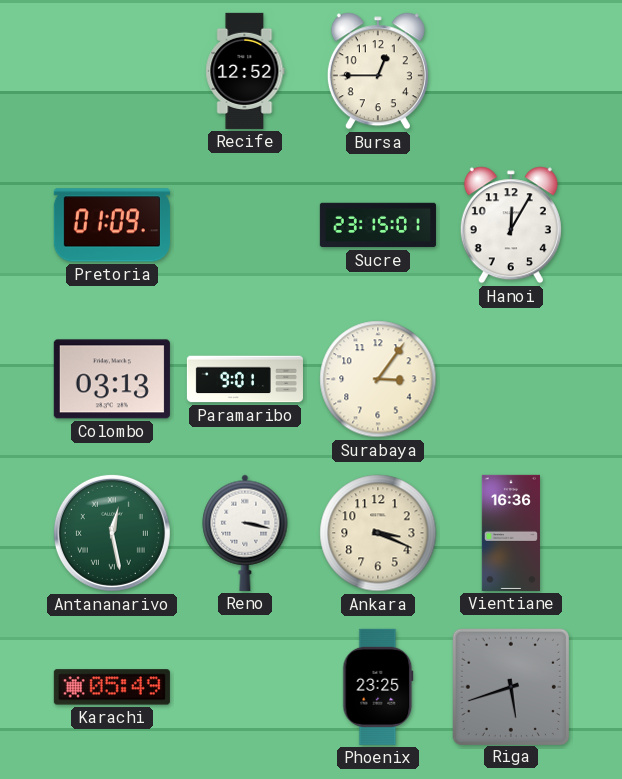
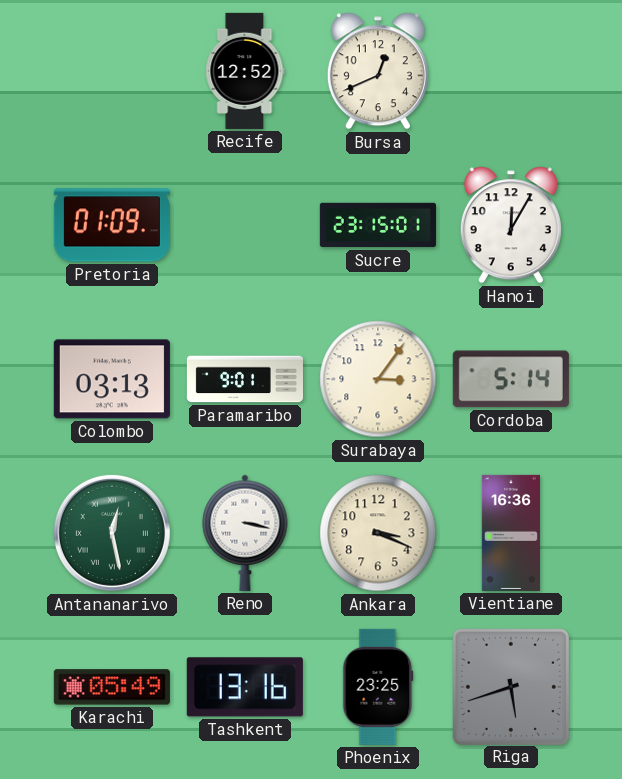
Bursa: 12:45 -> 12:41
Cordoba: none -> 5:14
Tashkent: none -> 13:16
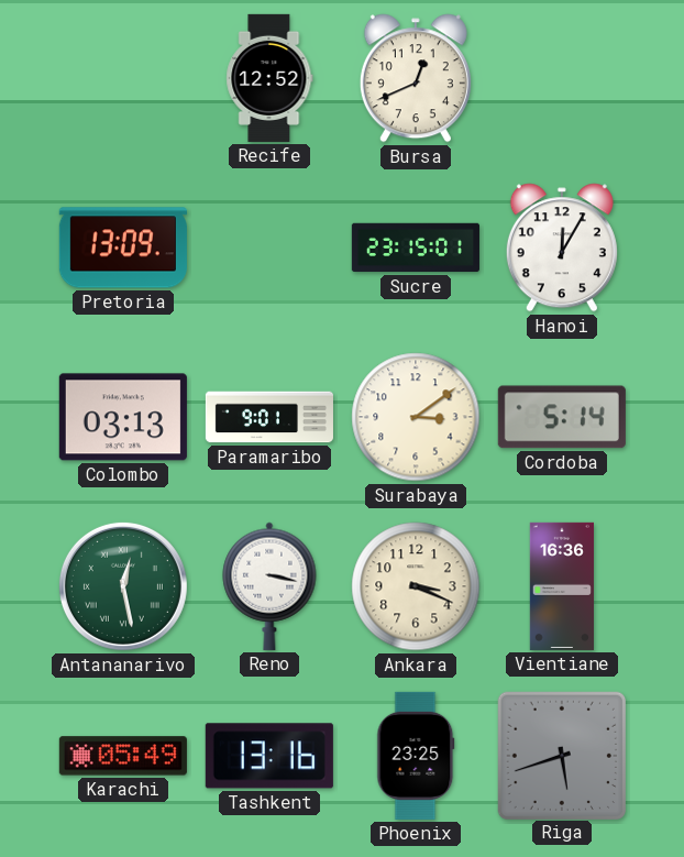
Pretoria: 01:09 -> 13:09
Surabaya: 3:06 -> 3:09
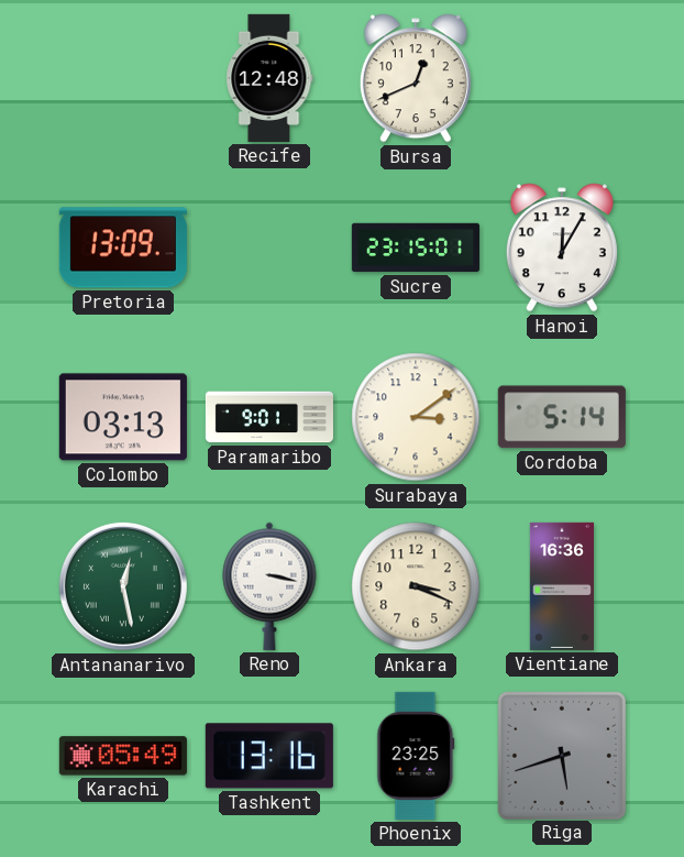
Recife: 12:52 -> 12:48
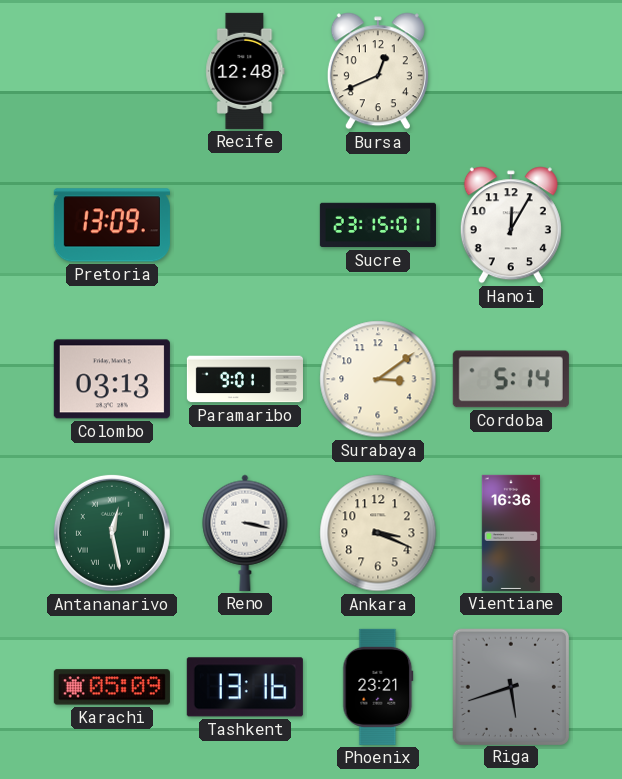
Karachi: 05:49 -> 05:09
Phoenix: 23:25 -> 23:21
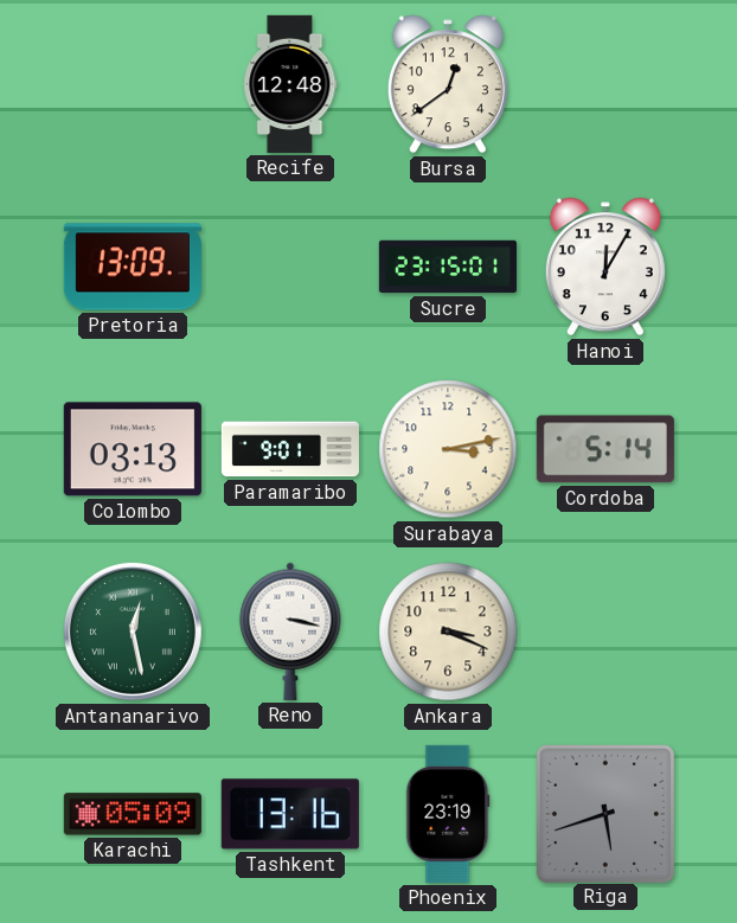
Bursa: 12:41 -> 12:39
Surabaya: 3:09 -> 3:13
Vientiane: 16:36 -> none
Phoenix: 23:21 -> 23:19
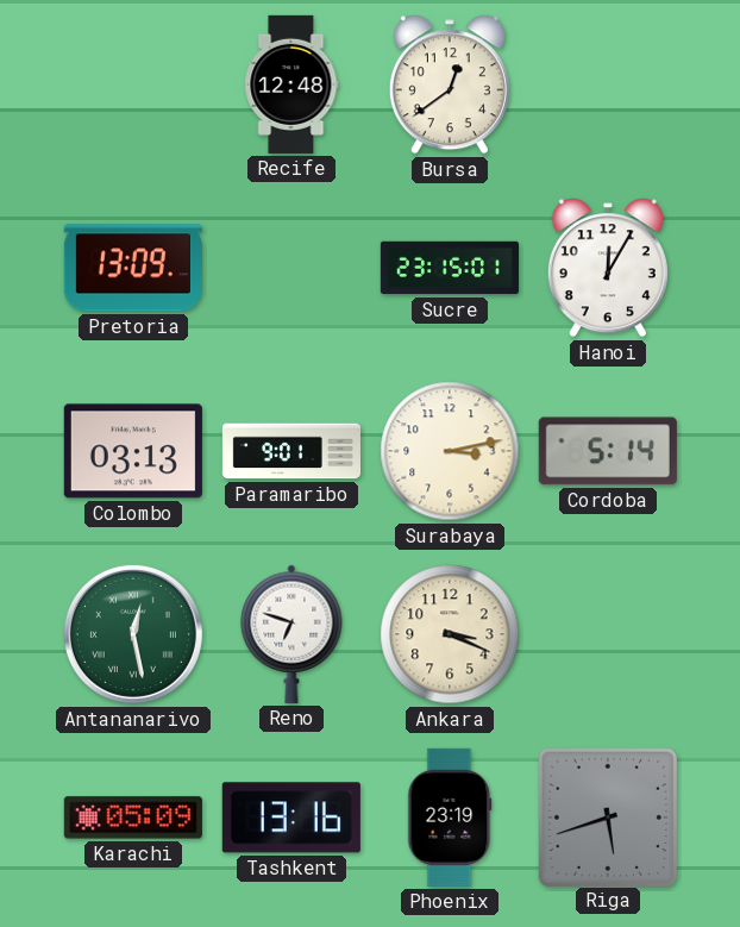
Reno: 3:17 -> 6:48
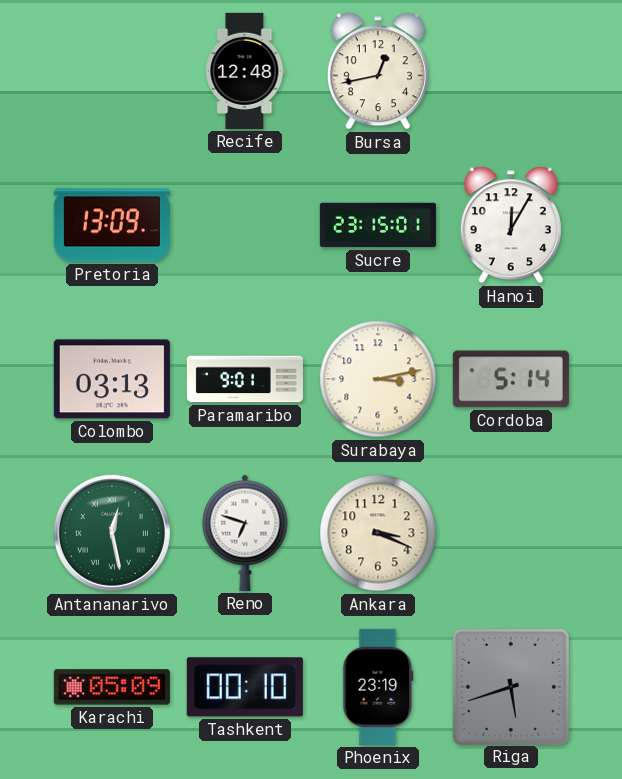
Bursa: 12:39 -> 12:43
Tashkent: 13:16 -> 00:10
